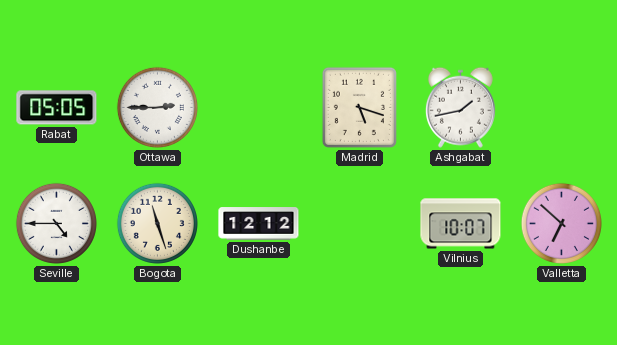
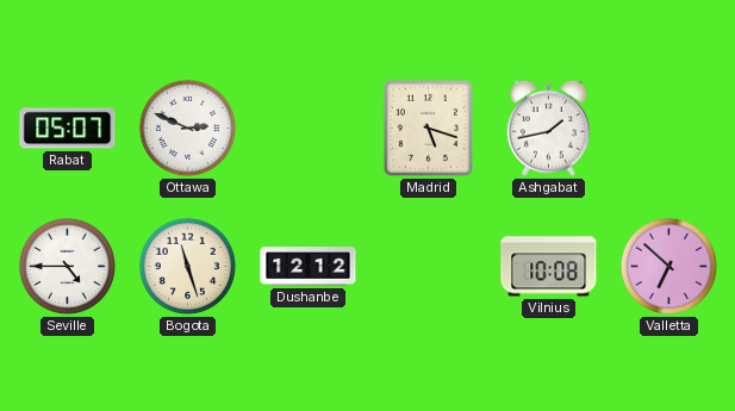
Rabat: 05:05 -> 05:07
Ottawa: 2:45 -> 2:49
Vilnius: 10:07 -> 10:08
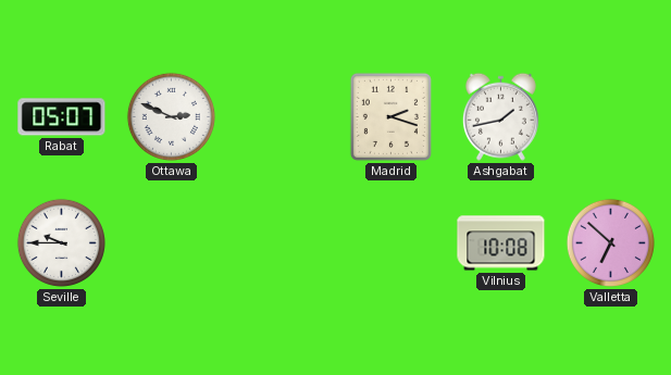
Madrid: 5:18 -> 2:18
Seville: 4:45 -> 9:45
Bogota: 11:27 -> none
Dushanbe: 12:12 -> none
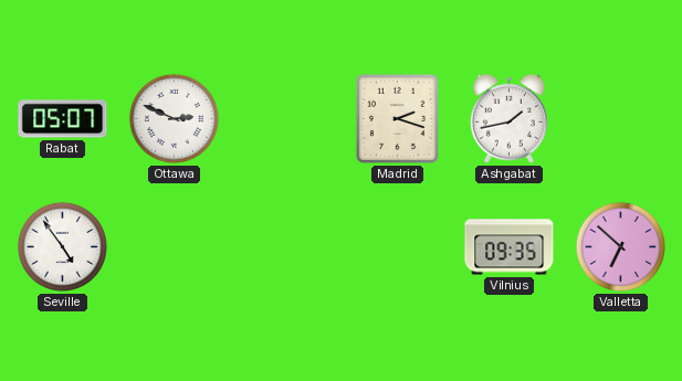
Seville: 9:45 -> 4:54
Vilnius: 10:08 -> 09:35
